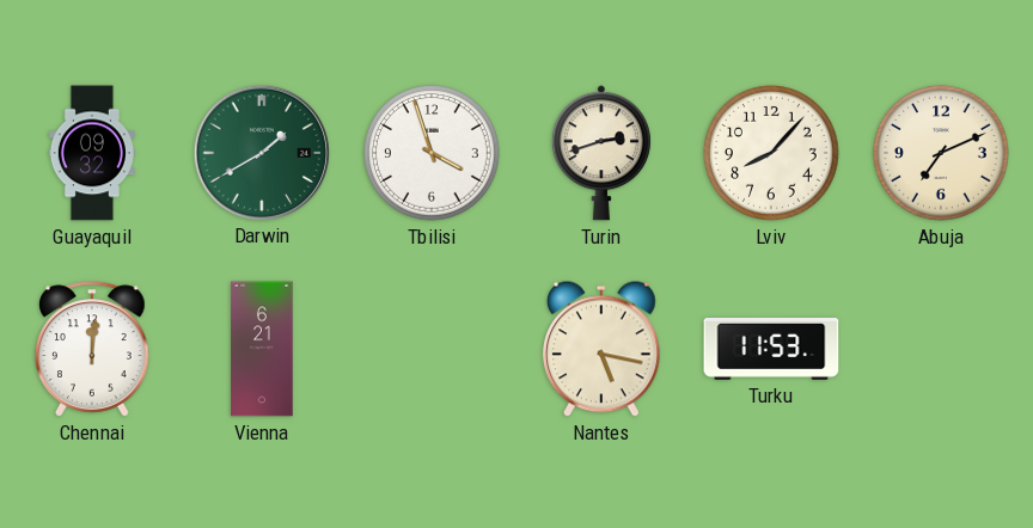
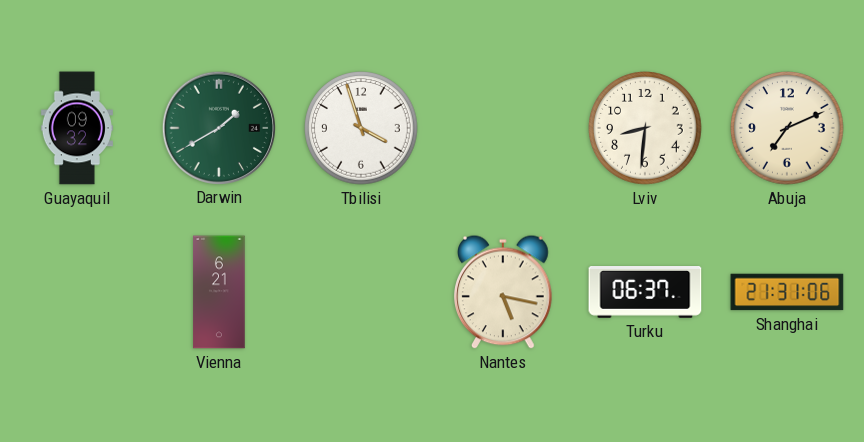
Turin: 2:42 -> none
Lviv: 8:07 -> 8:31
Chennai: 12:01 -> none
Turku: 11:53 -> 06:37
Shanghai: none -> 21:31
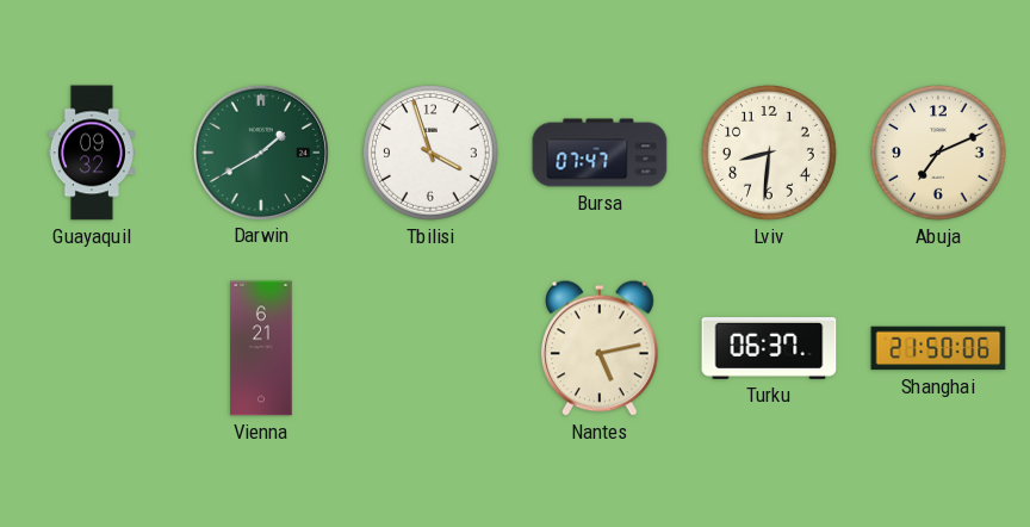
Bursa: none -> 07:47
Nantes: 5:17 -> 5:13
Shanghai: 21:31 -> 21:50
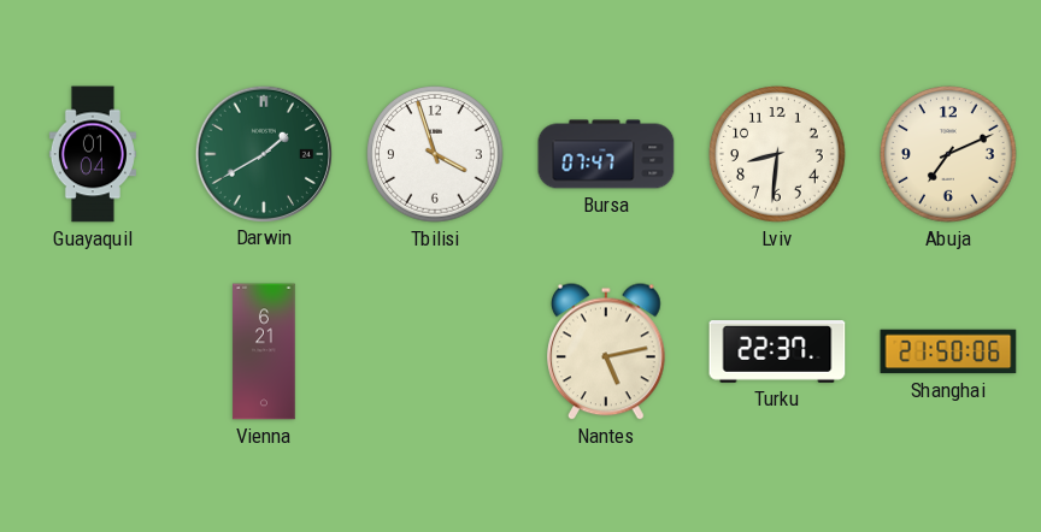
Guayaquil: 09:32 -> 01:04
Turku: 06:37 -> 22:37
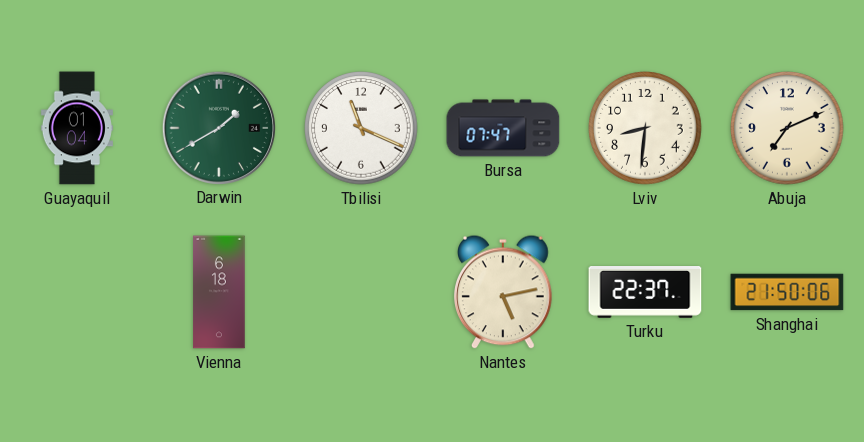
Tbilisi: 3:57 -> 11:19
Vienna: 6:21 -> 6:18
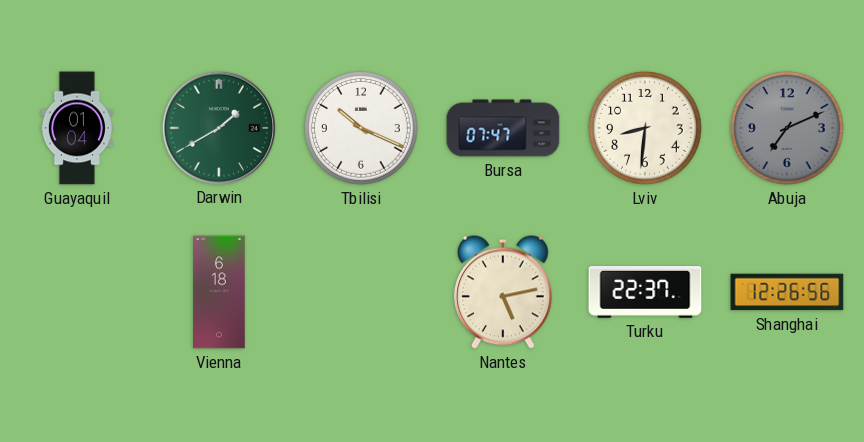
Tbilisi: 11:19 -> 10:19
Abuja dial: cream -> grey
Shanghai: 21:50 -> 12:26
